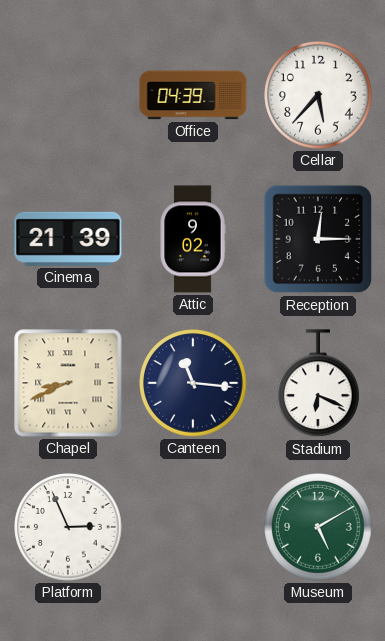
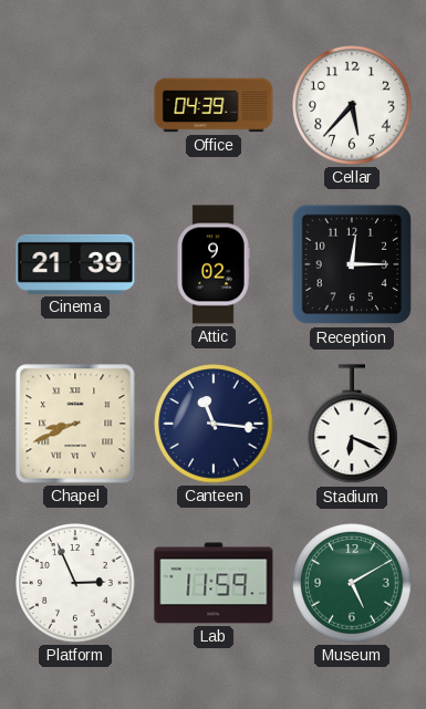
Lab: none -> 11:59
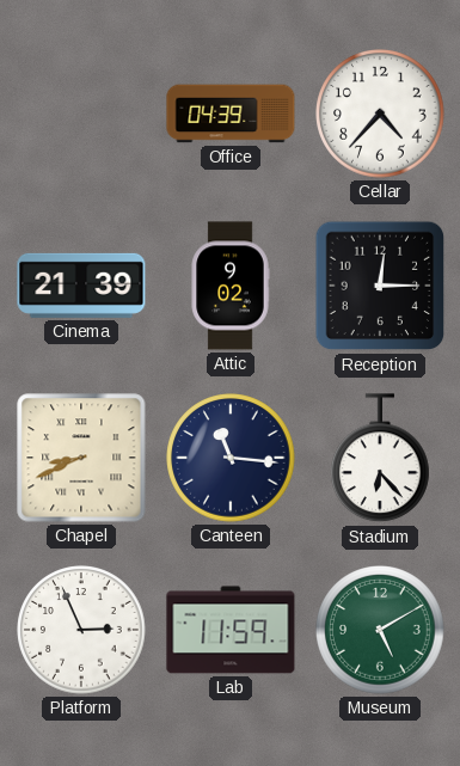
Cellar: 5:37 -> 4:37
Stadium: 6:19 -> 6:23
